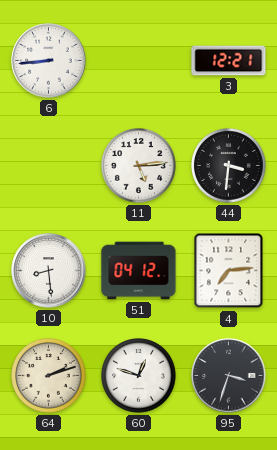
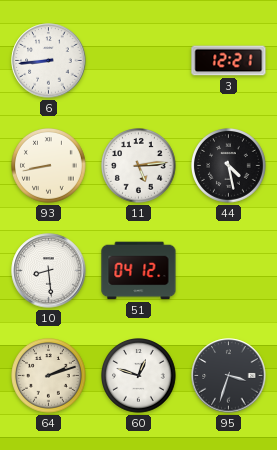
93: none -> 8:43
44: 3:31 -> 4:28
4: 7:14 -> none
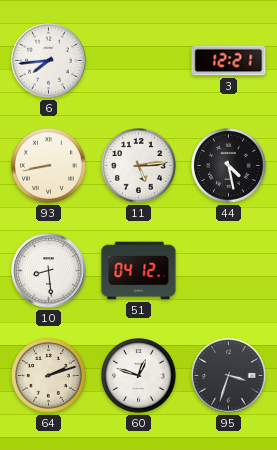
6: 8:44 -> 7:44
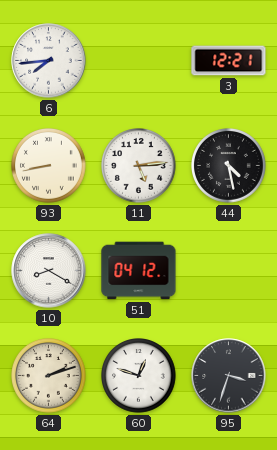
10: 8:29 -> 8:20
